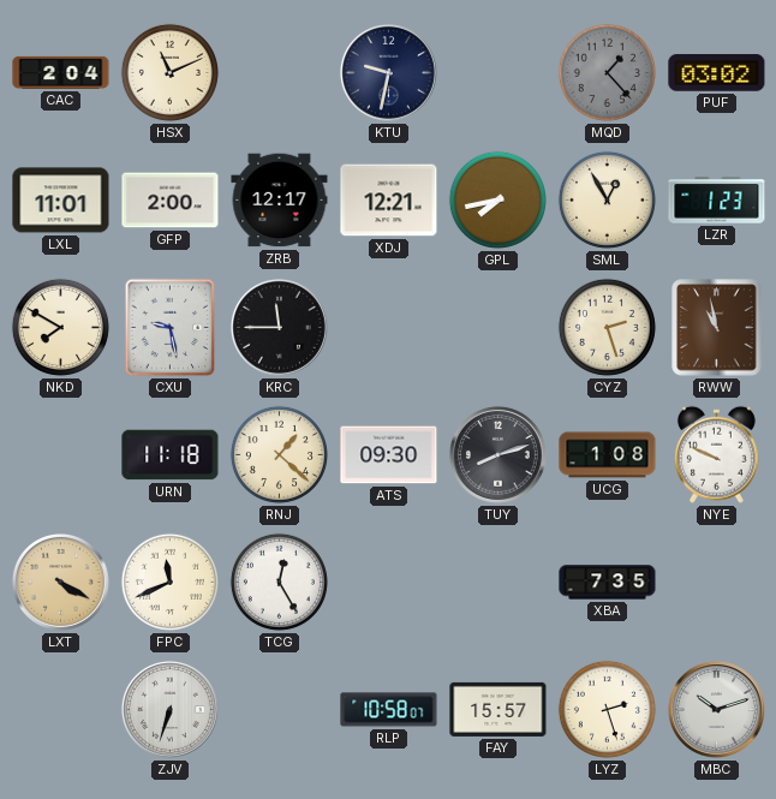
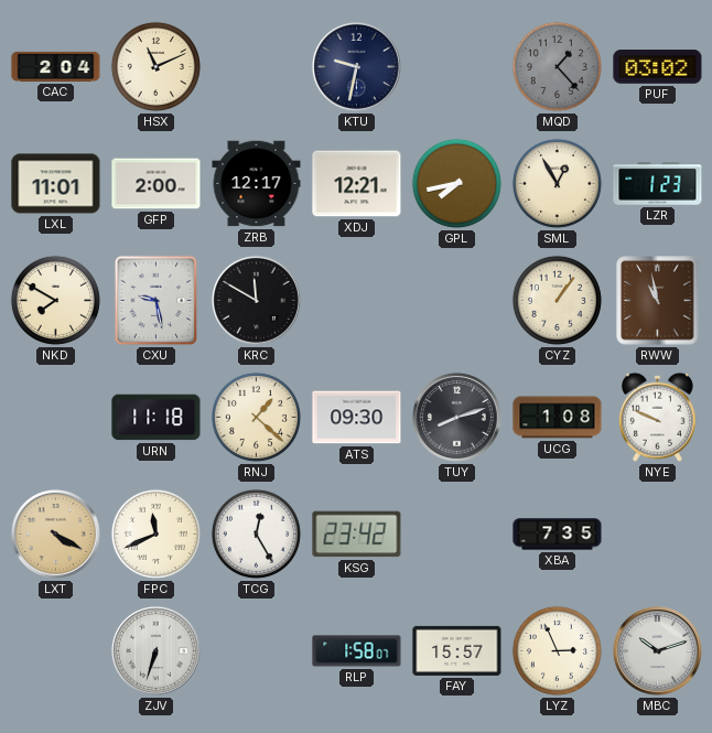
KRC: 11:45 -> 11:50
CYZ: 2:27 -> 1:06
KSG: none -> 23:42
RLP: 10:58 -> 1:58
LYZ: 2:27 -> 2:56
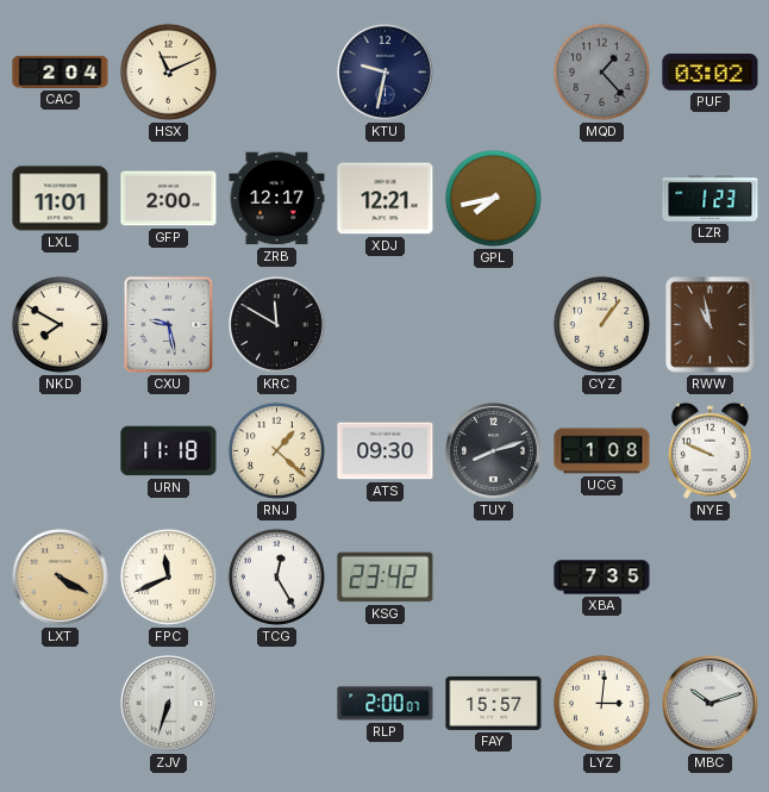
SML: 12:55 -> none
RLP: 1:58 -> 2:00
LYZ: 2:56 -> 3:01
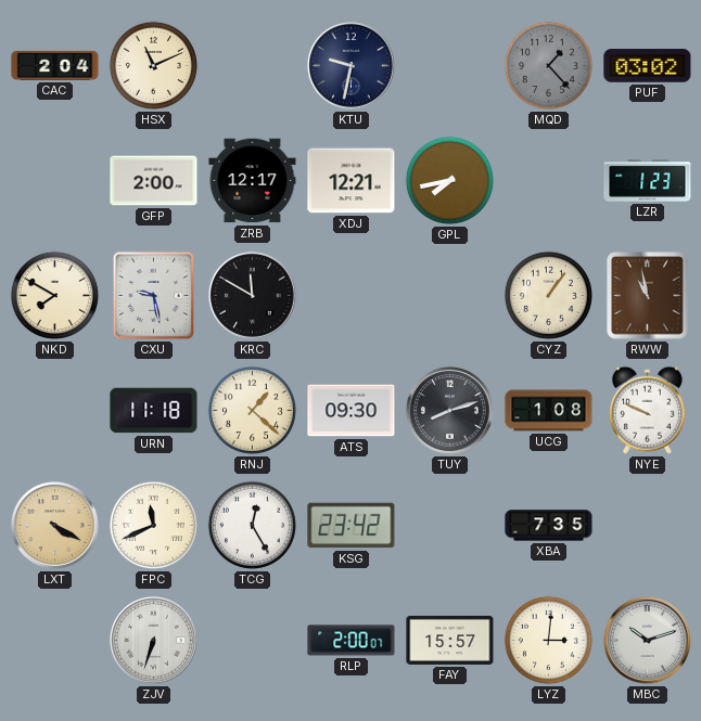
LXL: 11:01 -> none
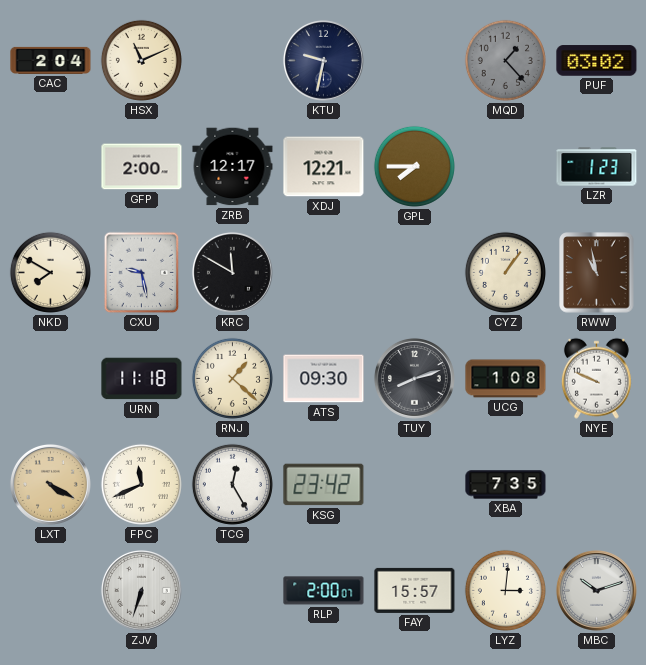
GPL: 7:43 -> 7:45
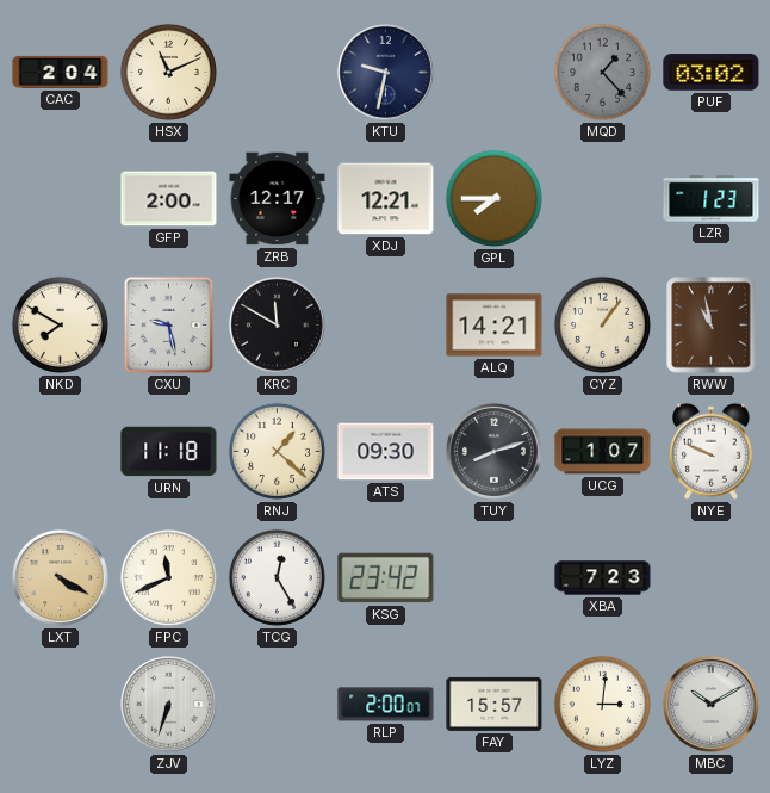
ALQ: none -> 14:21
UCG: 1:08 -> 1:07
XBA: 7:35 -> 7:23
MBC: 10:12 -> 10:10
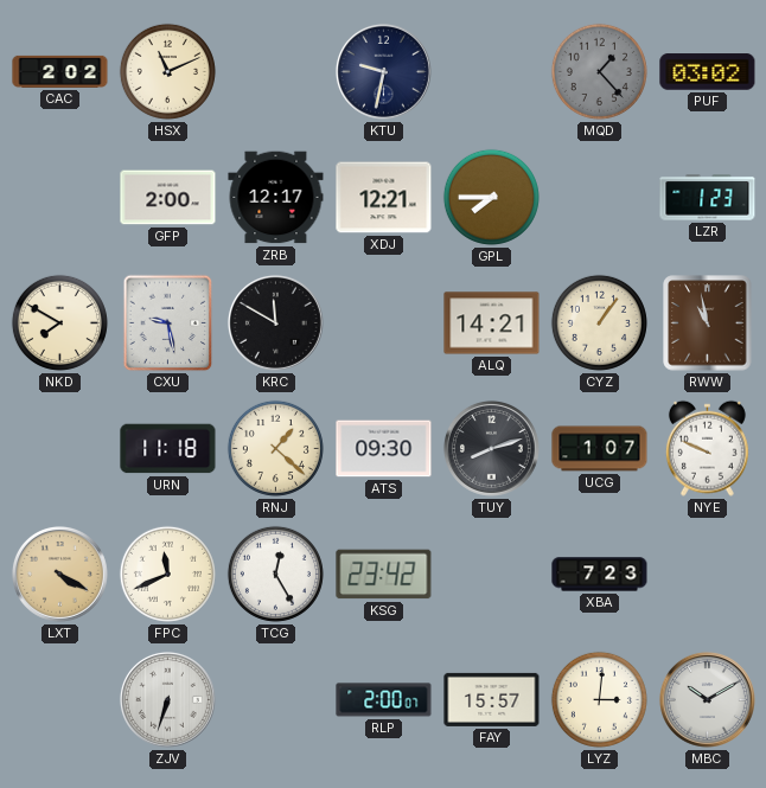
CAC: 2:04 -> 2:02
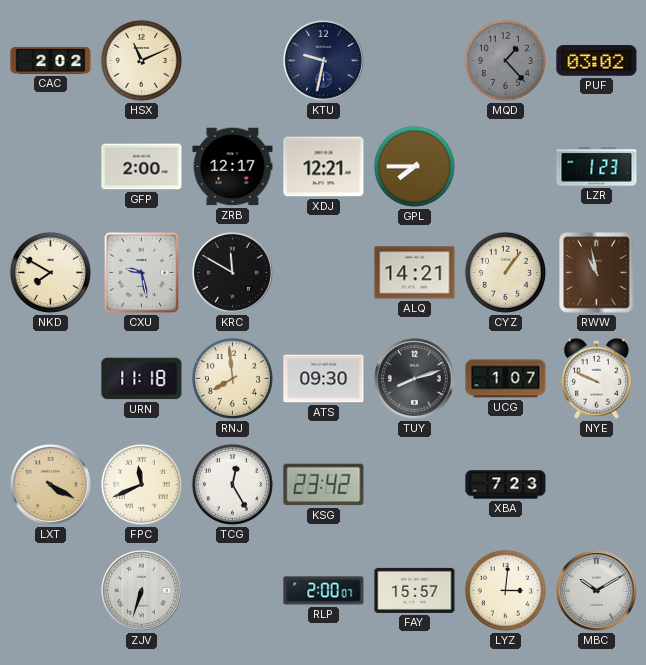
RNJ: 1:22 -> 7:59
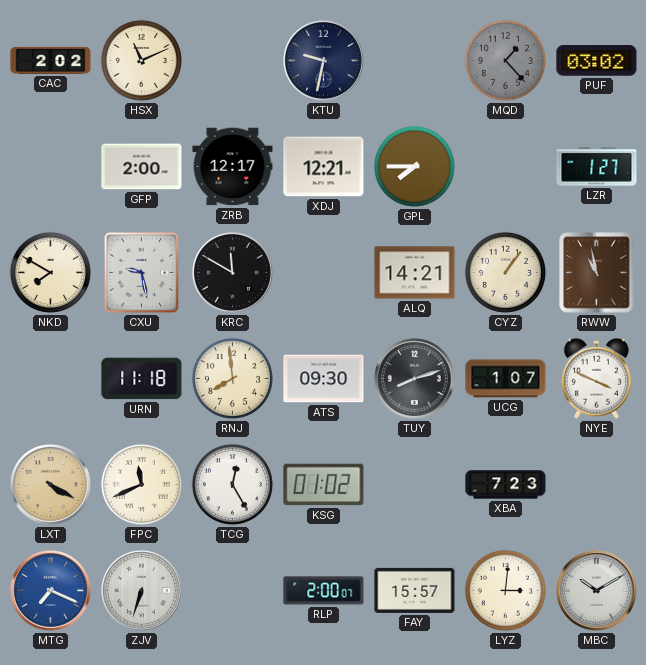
LZR: 1:23 -> 1:27
NYE: 9:49 -> 3:49
KSG: 23:42 -> 01:02
MTG: none -> 7:19
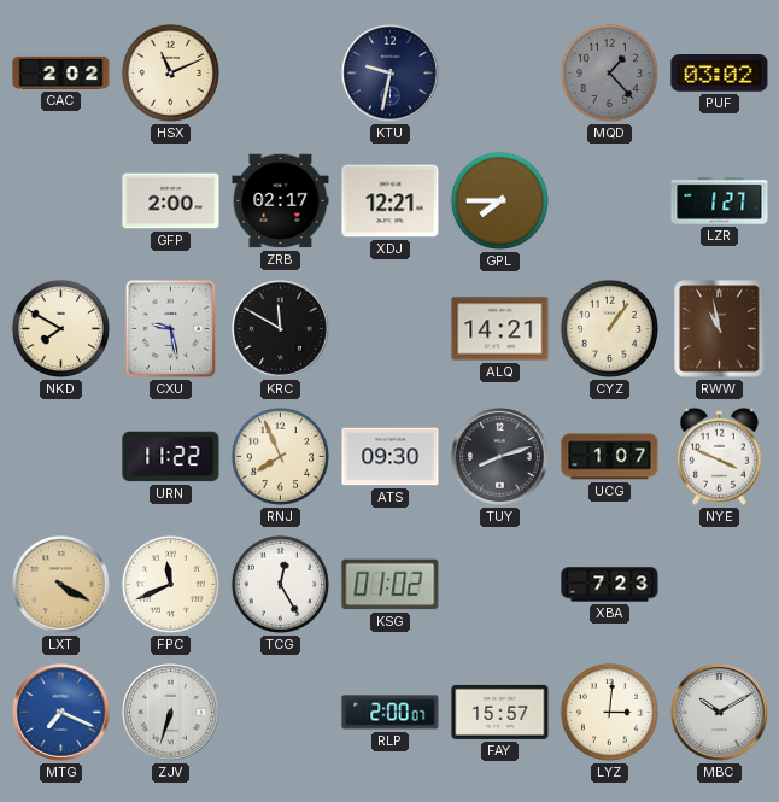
ZRB: 12:17 -> 02:17
URN: 11:18 -> 11:22
RNJ: 7:59 -> 7:56
